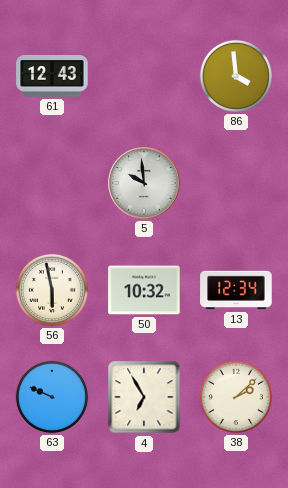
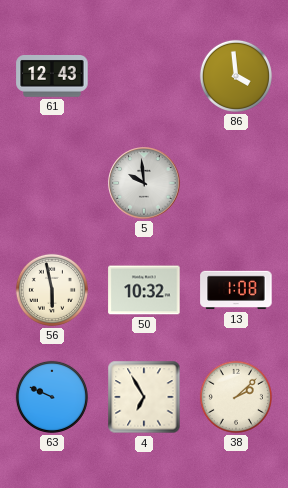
13: 12:34 -> 1:08
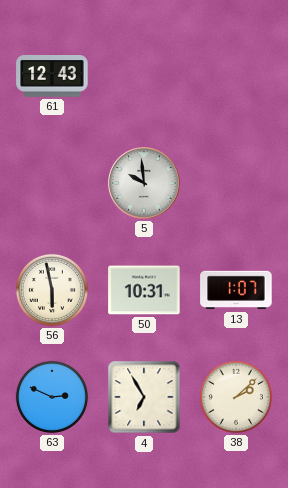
86: 3:59 -> none
50: 10:32 -> 10:31
13: 1:08 -> 1:07
63: 9:49 -> 2:49
